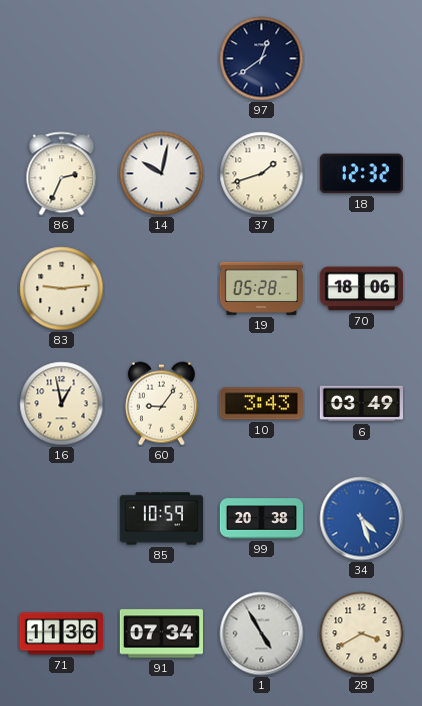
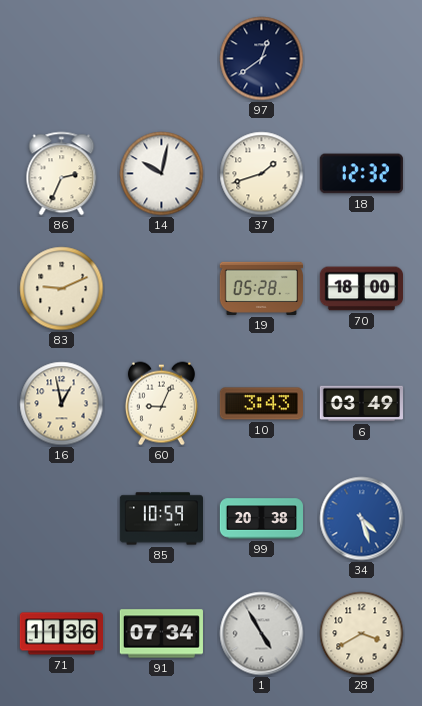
83: 9:14 -> 9:11
70: 18:06 -> 18:00
60: 9:06 -> 9:04
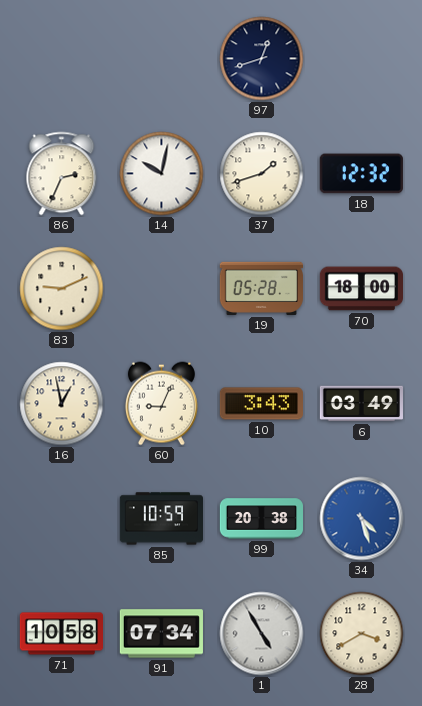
97: 12:39 -> 12:42
71: 11:36 -> 10:58
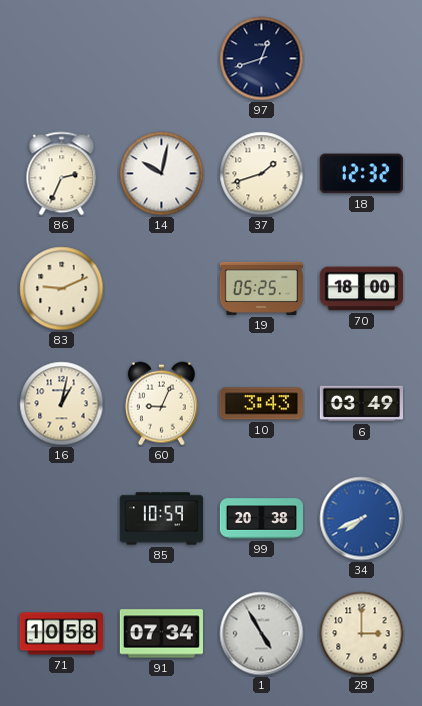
19: 05:28 -> 05:25
16: 12:58 -> 1:02
34: 4:27 -> 7:41
28: 3:40 -> 3:00
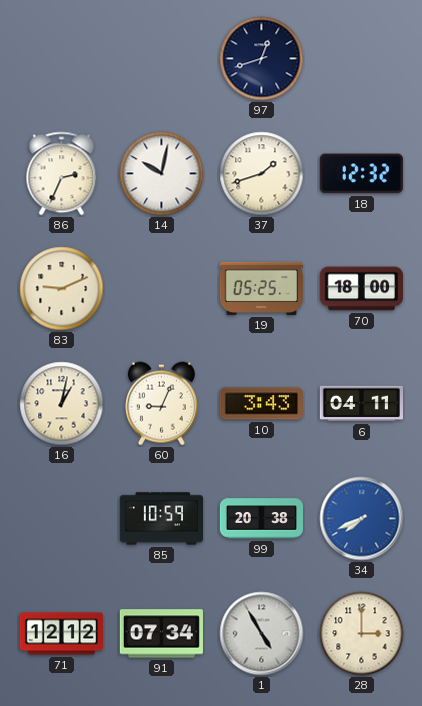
6: 03:49 -> 04:11
71: 10:58 -> 12:12
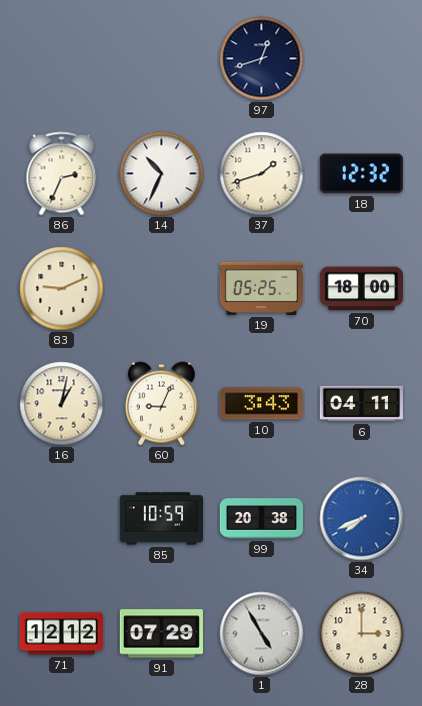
14: 10:02 -> 10:34
91: 07:34 -> 07:29
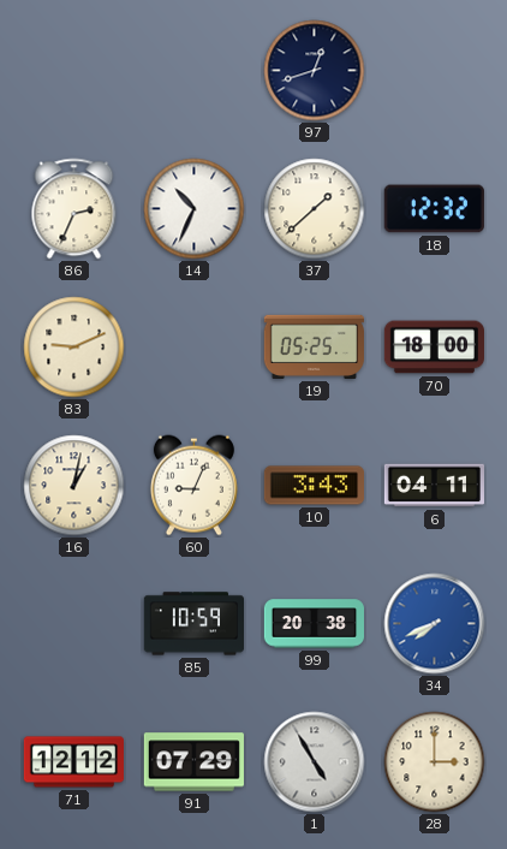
37: 1:42 -> 1:38
